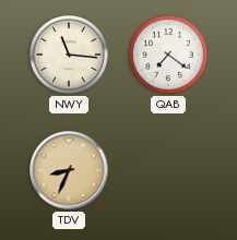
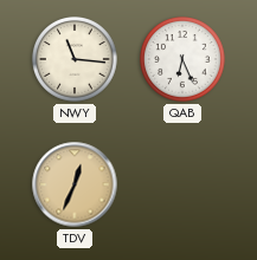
QAB: 7:21 -> 6:26
TDV: 8:34 -> 12:34
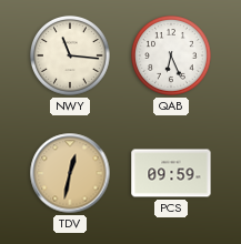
TDV: 12:34 -> 12:32
PCS: none -> 09:59
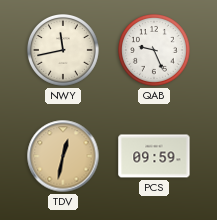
NWY: 11:16 -> 11:43
QAB: 6:26 -> 9:26
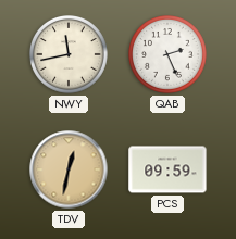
QAB: 9:26 -> 2:26
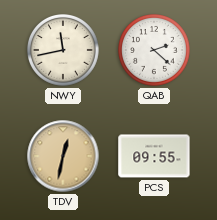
QAB: 2:26 -> 2:22
PCS: 09:59 -> 09:55
